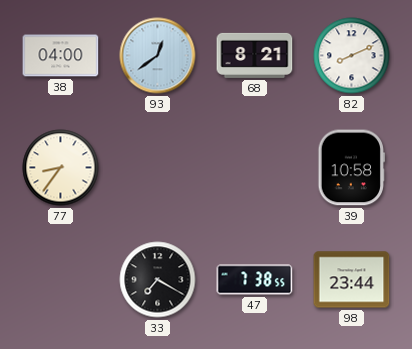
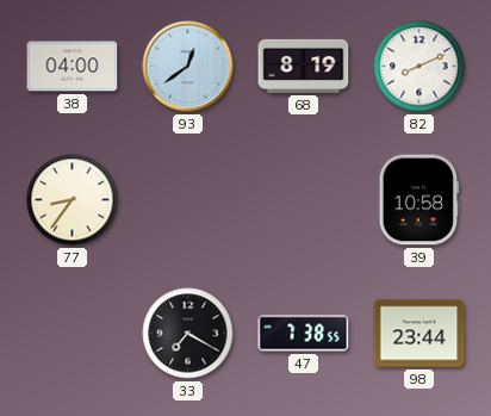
68: 8:21 -> 8:19
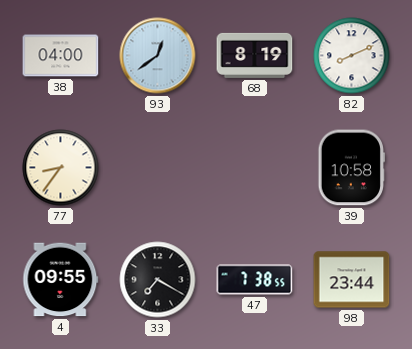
4: none -> 09:55
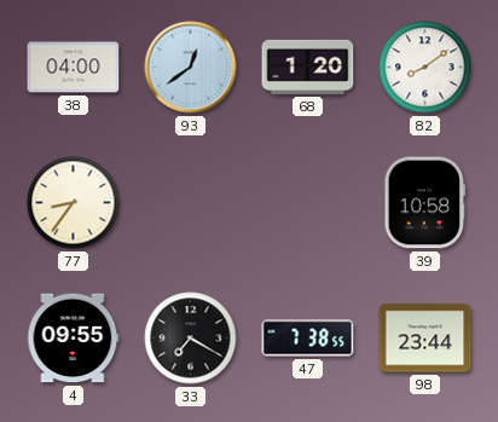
68: 8:19 -> 1:20
82: 8:11 -> 8:09
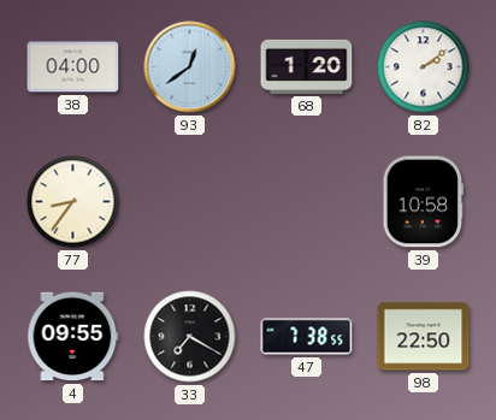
82: 8:09 -> 2:09
98: 23:44 -> 22:50
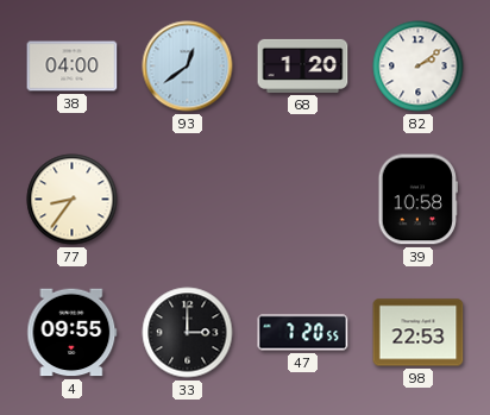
33: 7:20 -> 3:00
47: 7:38 -> 7:20
98: 22:50 -> 22:53
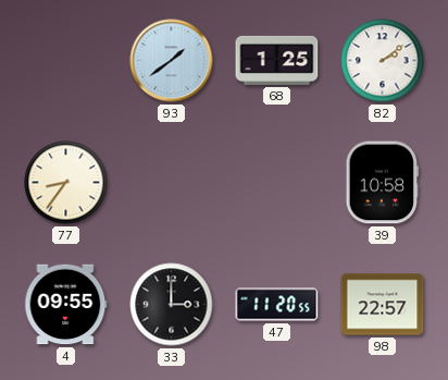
38: 04:00 -> none
93: 12:39 -> 1:39
68: 1:20 -> 1:25
47: 7:20 -> 11:20
98: 22:53 -> 22:57
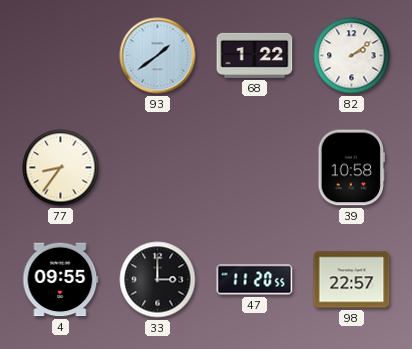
68: 1:25 -> 1:22
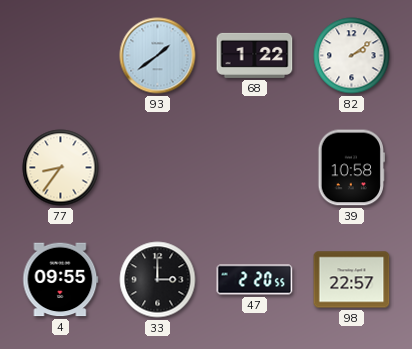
47: 11:20 -> 2:20
